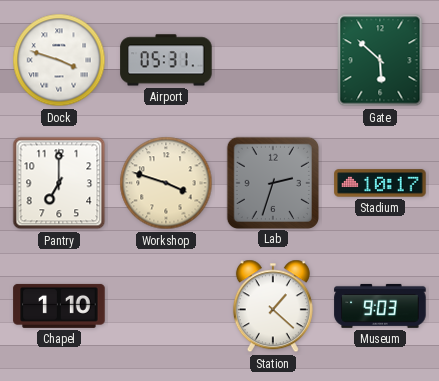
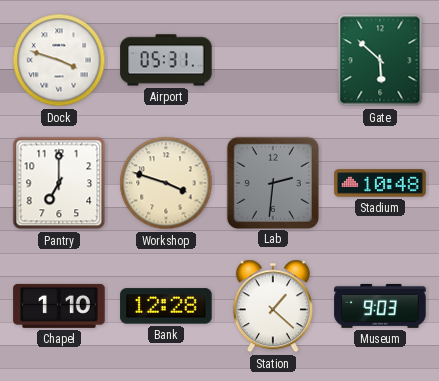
Lab: 2:33 -> 2:31
Stadium: 10:17 -> 10:48
Bank: none -> 12:28
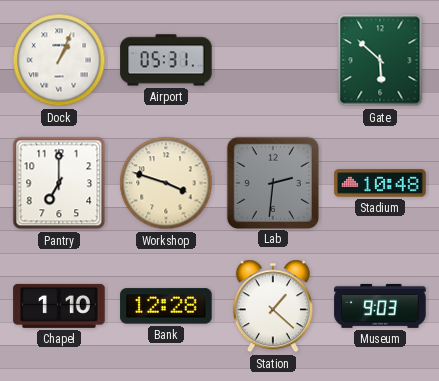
Dock: 3:48 -> 1:04
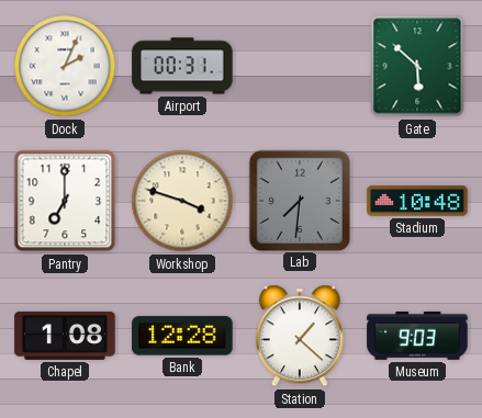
Dock: 1:04 -> 2:04
Airport: 05:31 -> 00:31
Lab: 2:31 -> 7:31
Chapel: 1:10 -> 1:08
